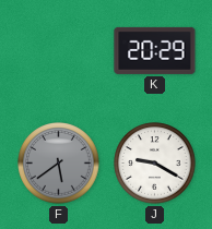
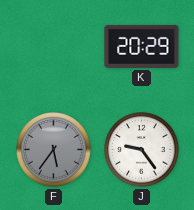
F: 5:39 -> 5:36
J: 9:20 -> 9:24
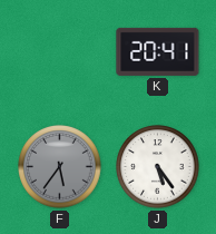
K: 20:29 -> 20:41
J: 9:24 -> 5:24
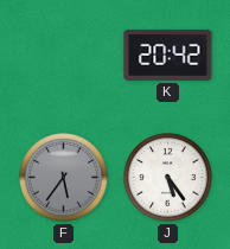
K: 20:41 -> 20:42
